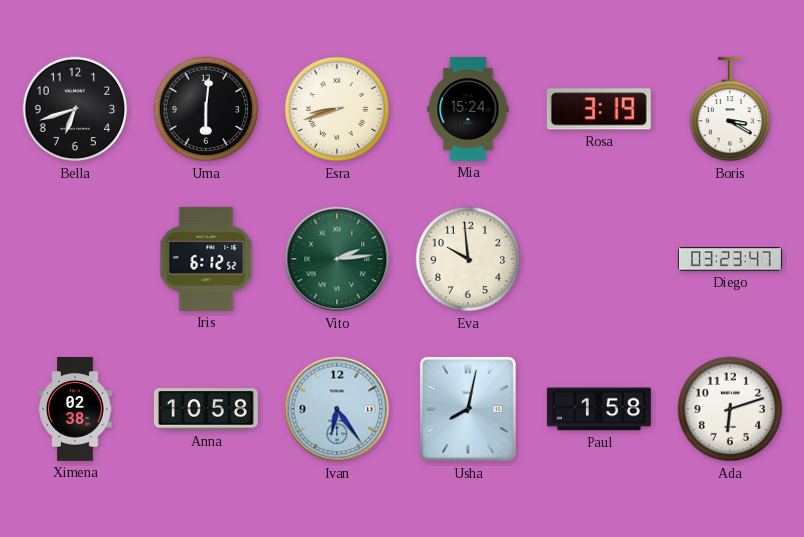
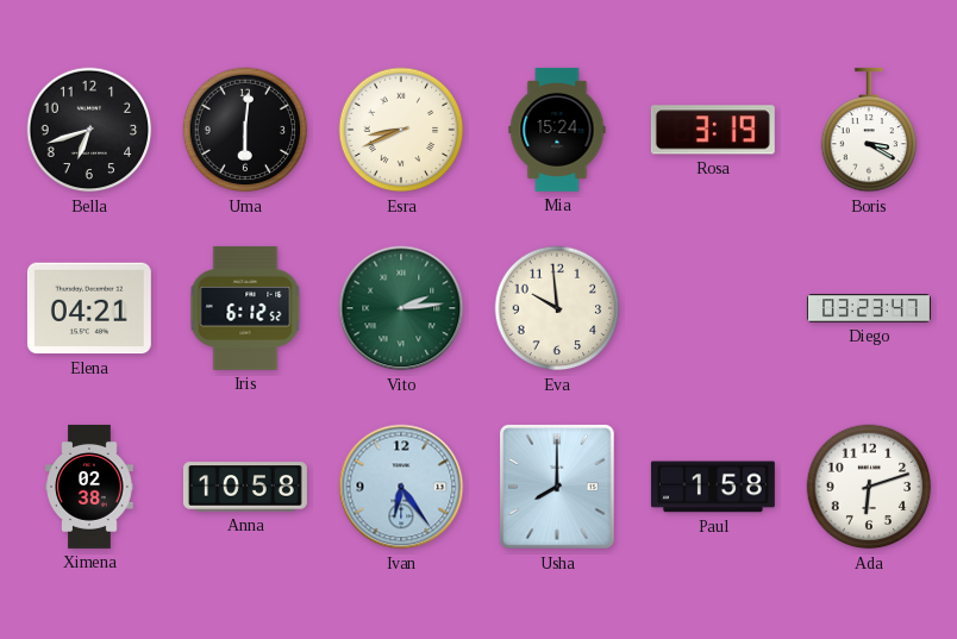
Esra: 8:42 -> 8:41
Elena: none -> 04:21
Usha: 8:02 -> 8:00
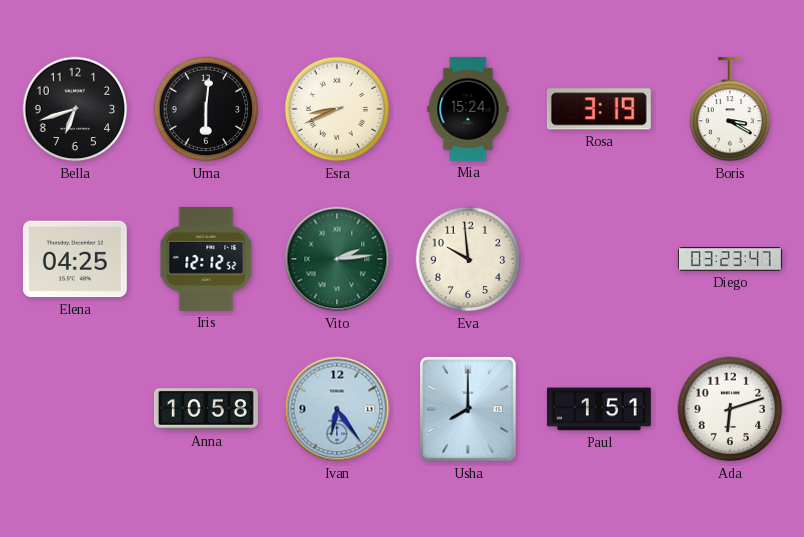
Elena: 04:21 -> 04:25
Iris: 6:12 -> 12:12
Ximena: 02:38 -> none
Paul: 1:58 -> 1:51
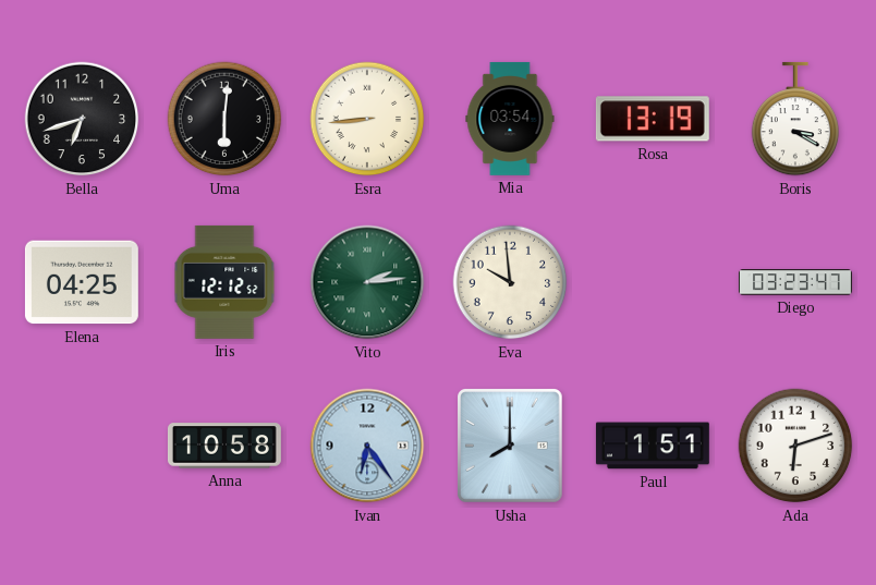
Esra: 8:41 -> 8:44
Mia: 15:24 -> 03:54
Rosa: 3:19 -> 13:19
